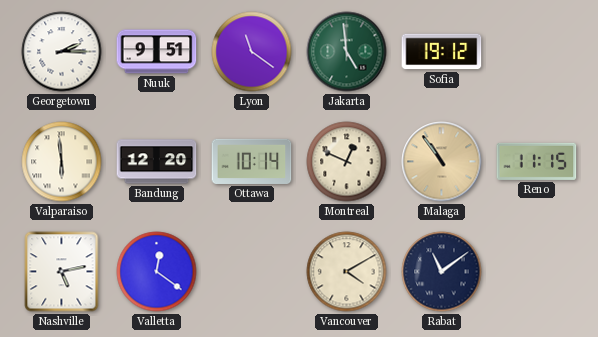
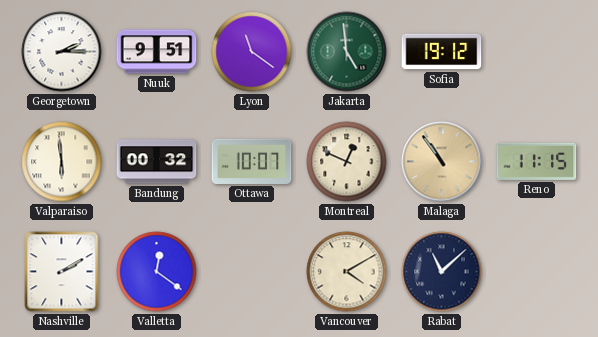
Bandung: 12:20 -> 00:32
Ottawa: 10:14 -> 10:07
Nashville: 5:13 -> 2:10
Rabat: 11:09 -> 11:08
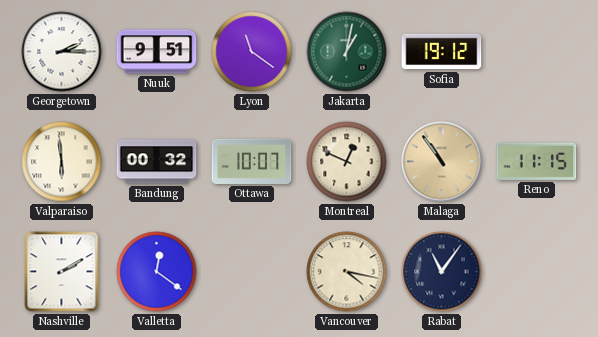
Jakarta: 4:59 -> 1:02
Vancouver: 4:10 -> 4:17
Rabat: 11:08 -> 11:06
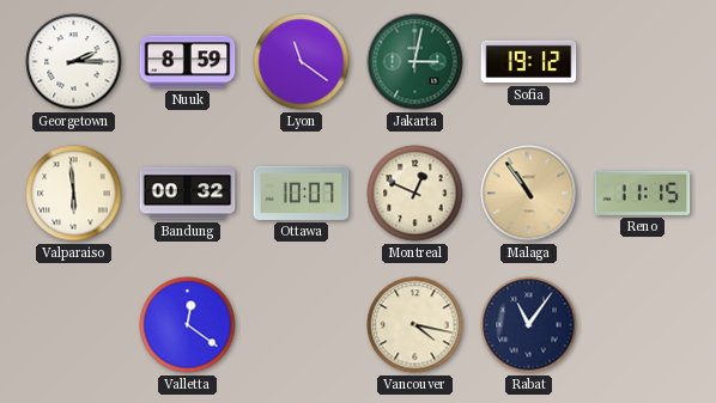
Nuuk: 9:51 -> 8:59
Jakarta: 1:02 -> 3:02
Nashville: 2:10 -> none
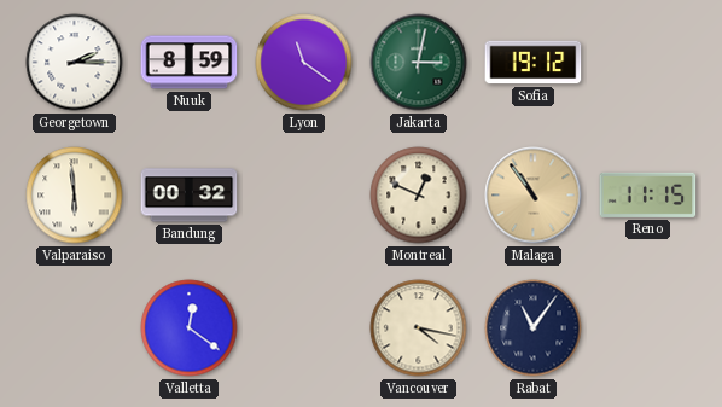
Ottawa: 10:07 -> none
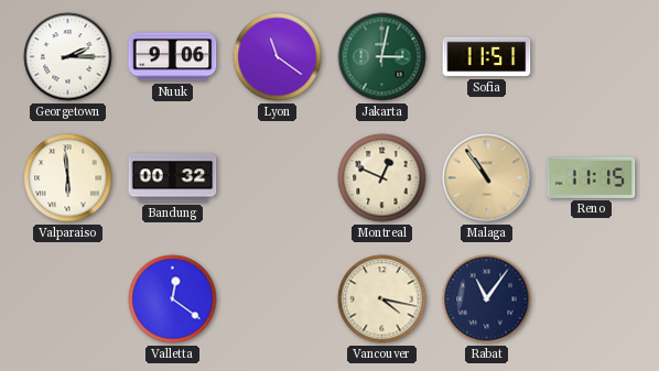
Nuuk: 8:59 -> 9:06
Sofia: 19:12 -> 11:51
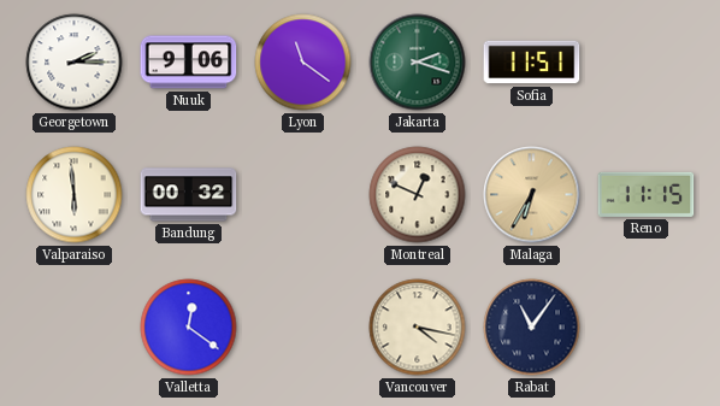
Jakarta: 3:02 -> 2:18
Malaga: 10:54 -> 6:35
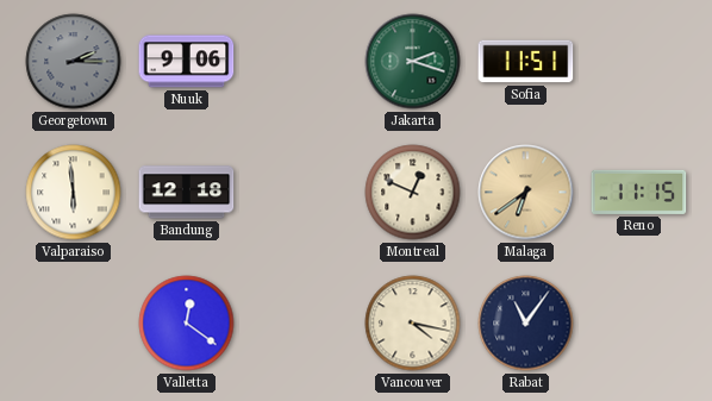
Georgetown dial: white -> grey
Lyon: 11:21 -> none
Bandung: 00:32 -> 12:18
Malaga: 6:35 -> 6:39
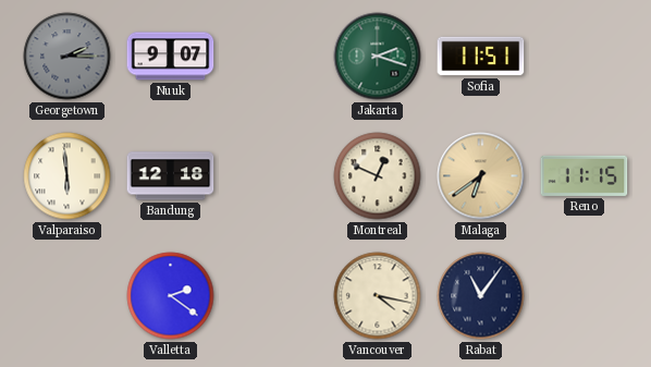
Nuuk: 9:06 -> 9:07
Valletta: 12:21 -> 2:21
